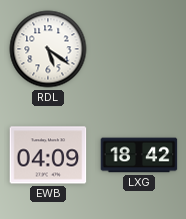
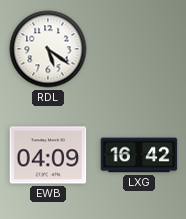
LXG: 18:42 -> 16:42
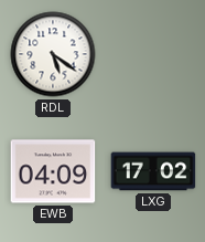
LXG: 16:42 -> 17:02
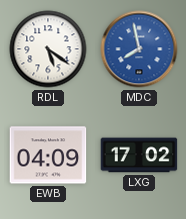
MDC: none -> 7:58
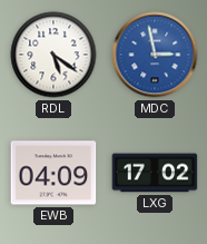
MDC: 7:58 -> 2:58
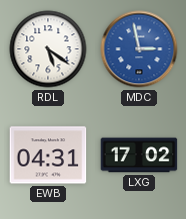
EWB: 04:09 -> 04:31
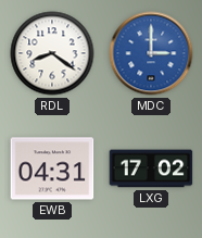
RDL: 5:21 -> 8:21
MDC: 2:58 -> 3:00
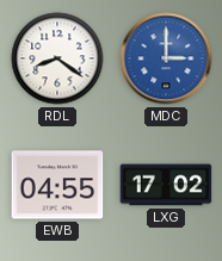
EWB: 04:31 -> 04:55
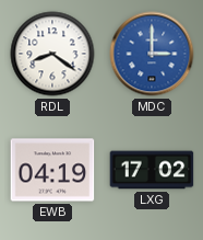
EWB: 04:55 -> 04:19
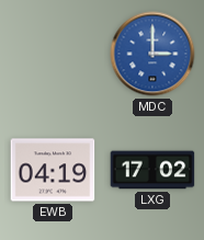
RDL: 8:21 -> none
